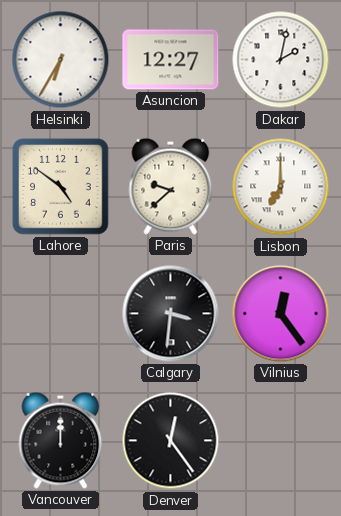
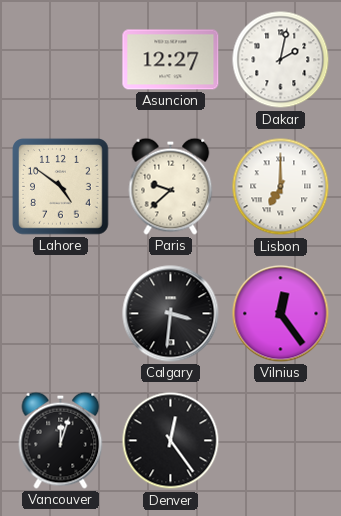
Helsinki: 6:35 -> none
Vancouver: 12:00 -> 12:03
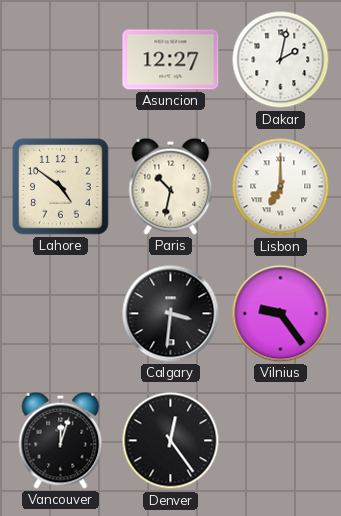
Paris: 9:38 -> 10:32
Vilnius: 12:24 -> 9:24
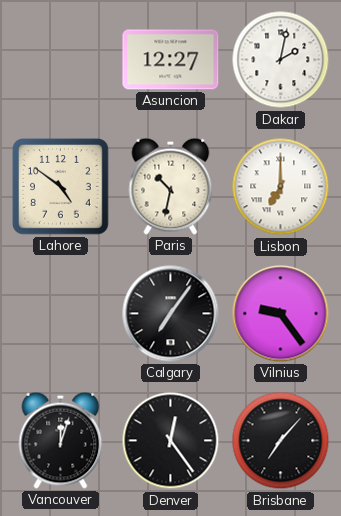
Calgary: 3:31 -> 7:06
Brisbane: none -> 7:07
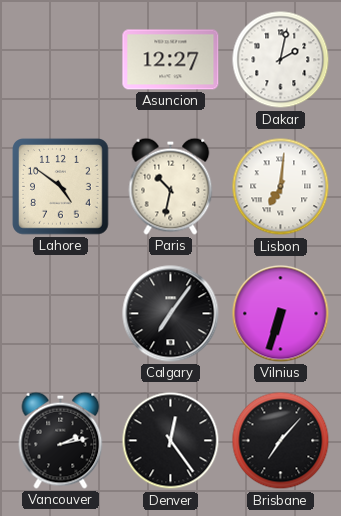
Lisbon: 7:00 -> 7:01
Vilnius: 9:24 -> 6:33
Vancouver: 12:03 -> 2:13
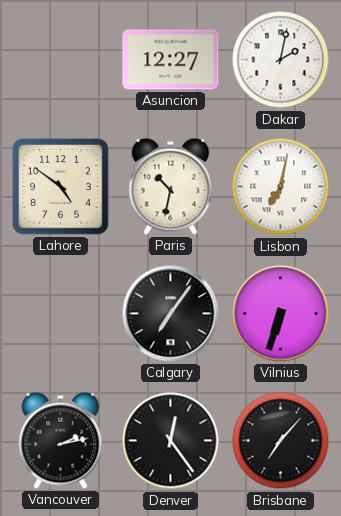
Lisbon: 7:01 -> 7:02
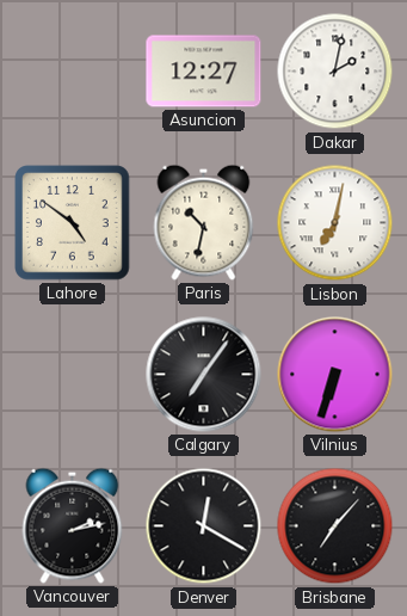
Denver: 12:24 -> 12:20
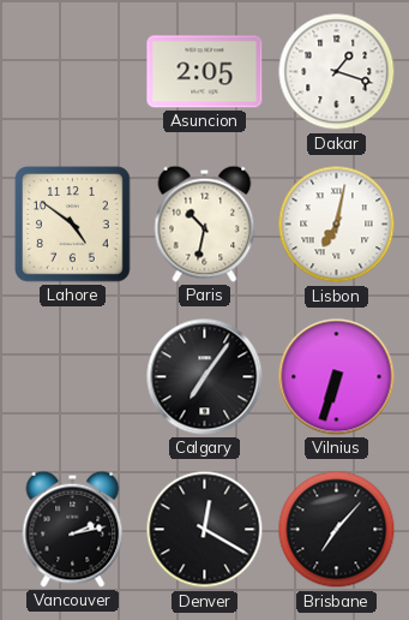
Asuncion: 12:27 -> 2:05
Dakar: 2:02 -> 1:18
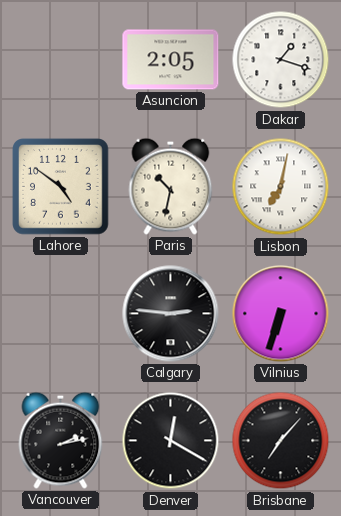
Calgary: 7:06 -> 2:46
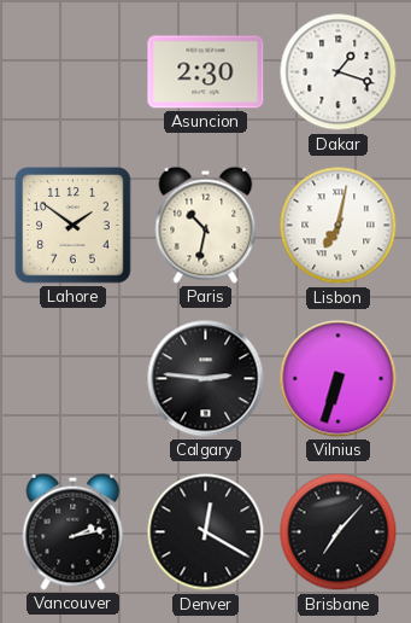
Asuncion: 2:05 -> 2:30
Lahore: 4:51 -> 1:51
